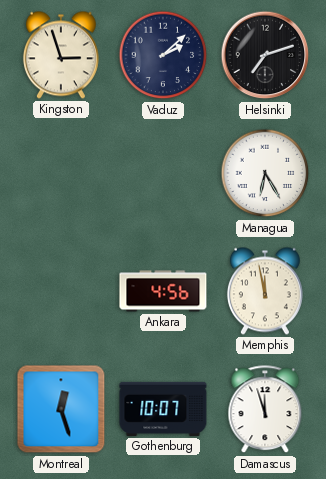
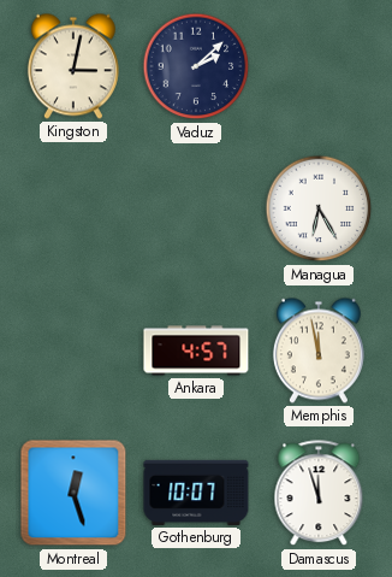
Kingston: 2:57 -> 3:02
Helsinki: 7:12 -> none
Ankara: 4:56 -> 4:57
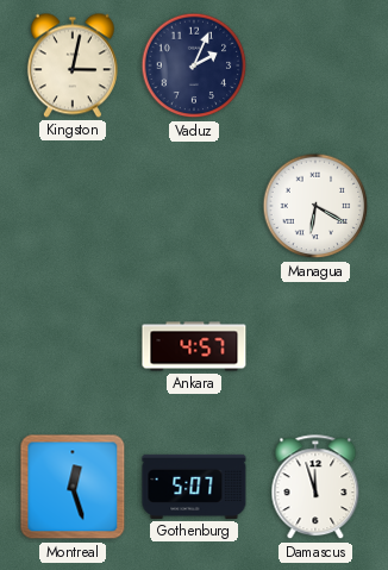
Vaduz: 2:08 -> 2:04
Managua: 6:25 -> 6:20
Memphis: 11:58 -> none
Gothenburg: 10:07 -> 5:07
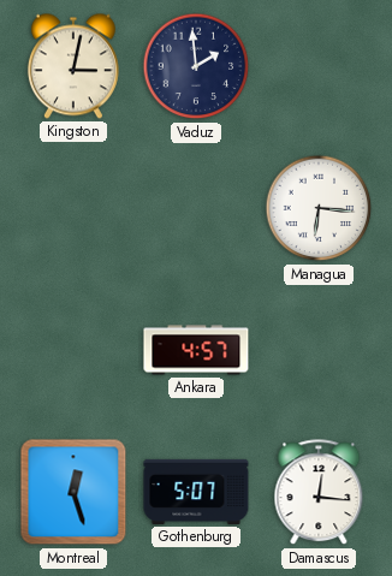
Vaduz: 2:04 -> 1:59
Managua: 6:20 -> 6:16
Damascus: 11:57 -> 12:16
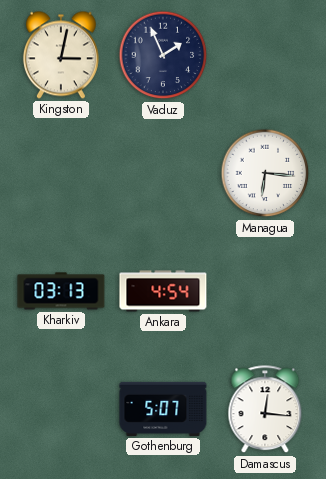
Vaduz: 1:59 -> 1:56
Kharkiv: none -> 03:13
Ankara: 4:57 -> 4:54
Montreal: 12:27 -> none
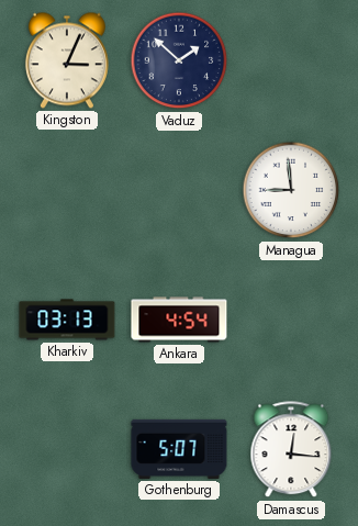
Kingston: 3:02 -> 3:04
Vaduz: 1:56 -> 1:52
Managua: 6:16 -> 8:59
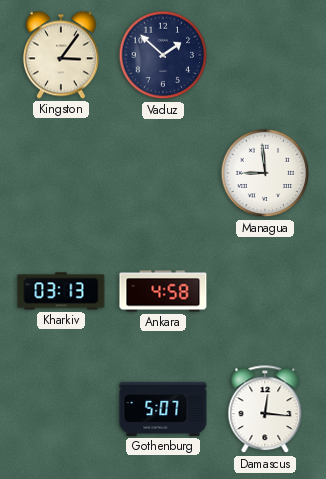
Kingston: 3:04 -> 3:06
Ankara: 4:54 -> 4:58
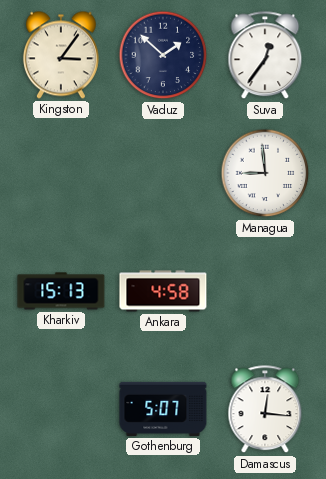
Suva: none -> 12:36
Kharkiv: 03:13 -> 15:13
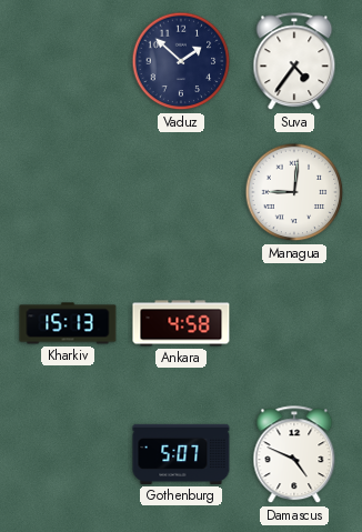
Kingston: 3:06 -> none
Suva: 12:36 -> 4:36
Managua: 8:59 -> 9:01
Damascus: 12:16 -> 4:49
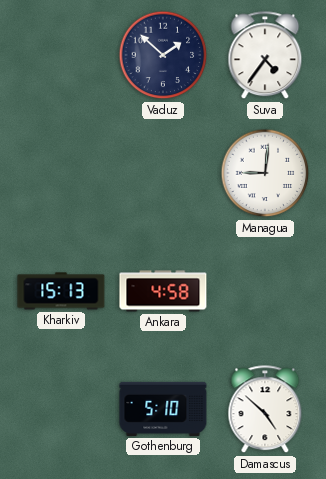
Gothenburg: 5:07 -> 5:10
Damascus: 4:49 -> 4:52
